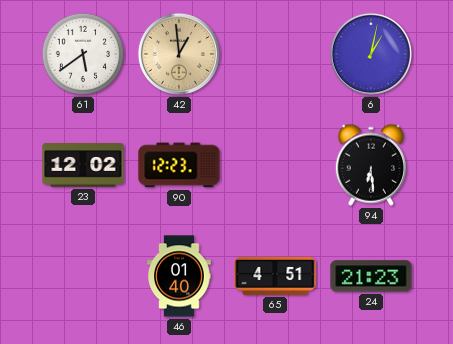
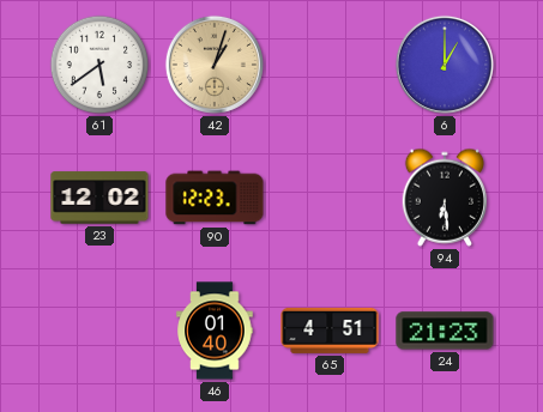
42: 12:59 -> 1:03
6: 1:02 -> 1:00
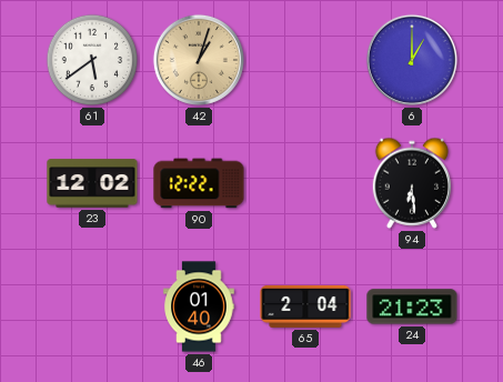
90: 12:23 -> 12:22
65: 4:51 -> 2:04
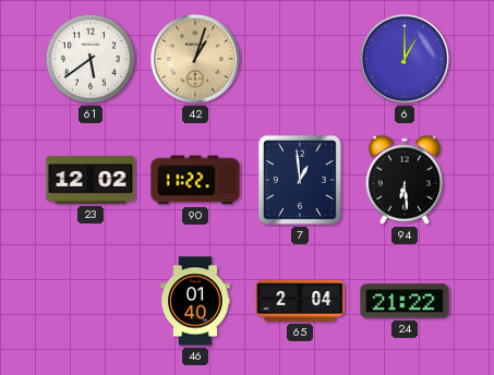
90: 12:22 -> 11:22
7: none -> 12:59
24: 21:23 -> 21:22
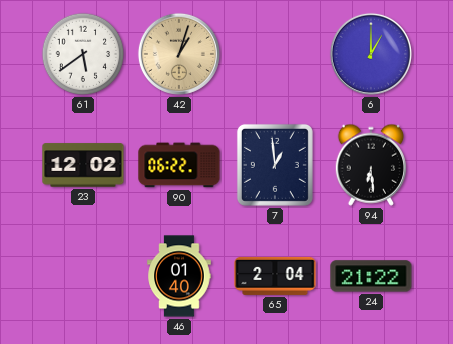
90: 11:22 -> 06:22
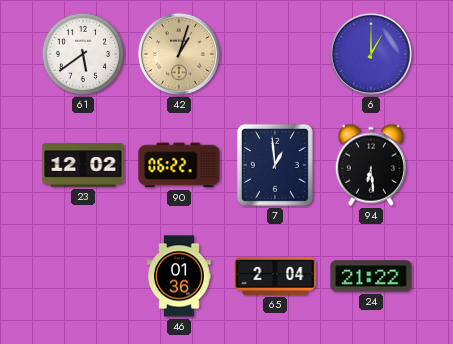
46: 01:40 -> 01:36
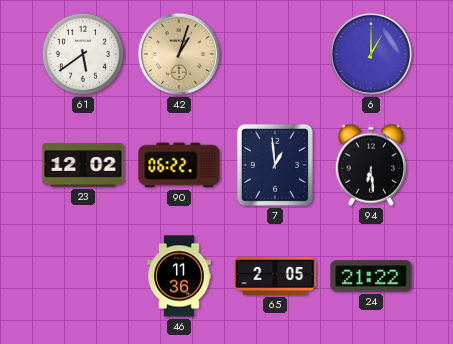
46: 01:36 -> 11:36
65: 2:04 -> 2:05
